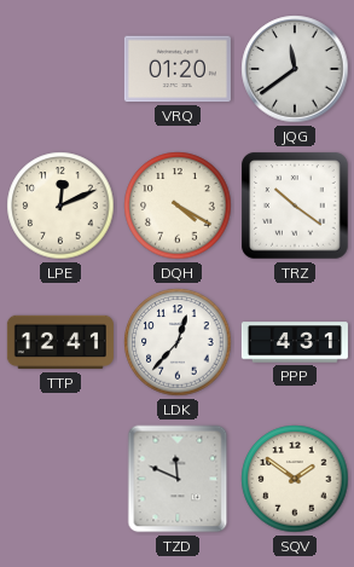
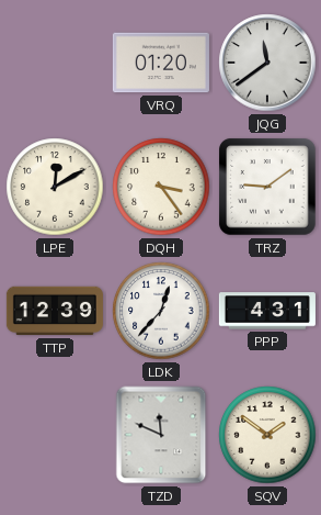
LPE: 12:11 -> 12:10
DQH: 4:20 -> 3:24
TRZ: 10:21 -> 9:09
TTP: 12:41 -> 12:39
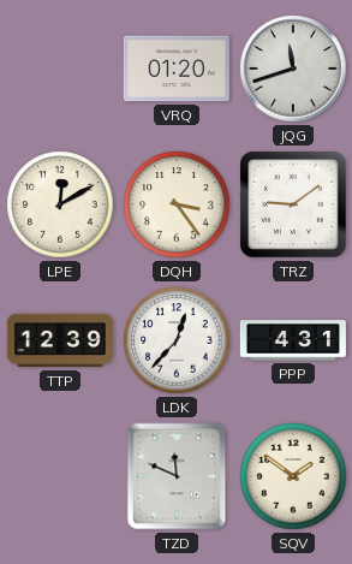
JQG: 11:39 -> 11:42
